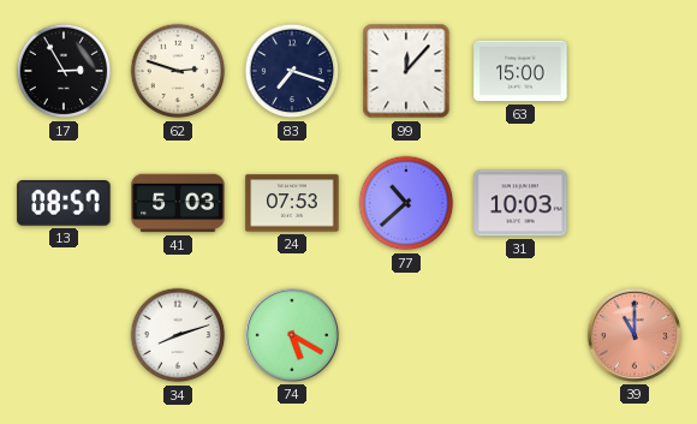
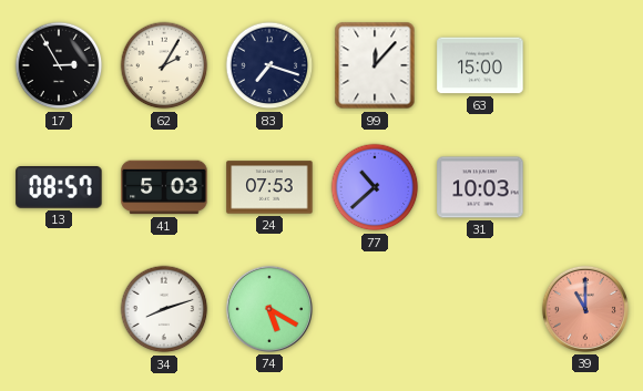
62: 2:48 -> 2:05
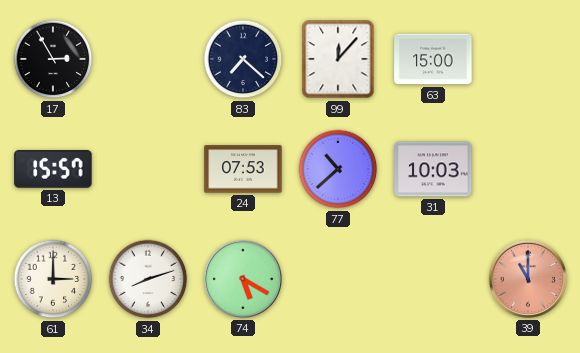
62: 2:05 -> none
83: 7:18 -> 7:22
13: 08:57 -> 15:57
41: 5:03 -> none
61: none -> 3:00
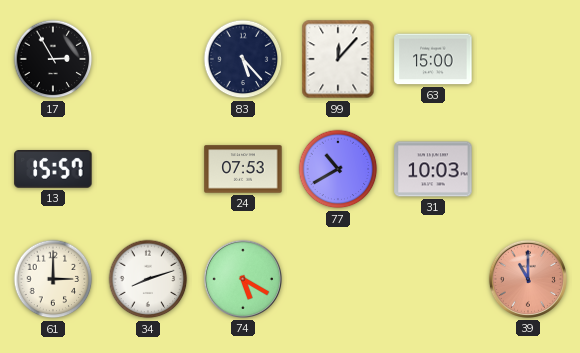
83: 7:22 -> 5:23
77: 10:38 -> 10:40
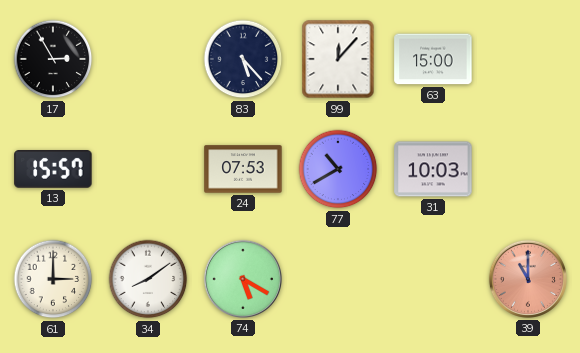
34: 8:12 -> 8:09
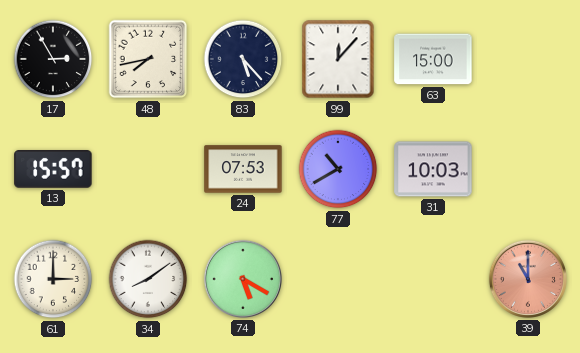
48: none -> 7:43
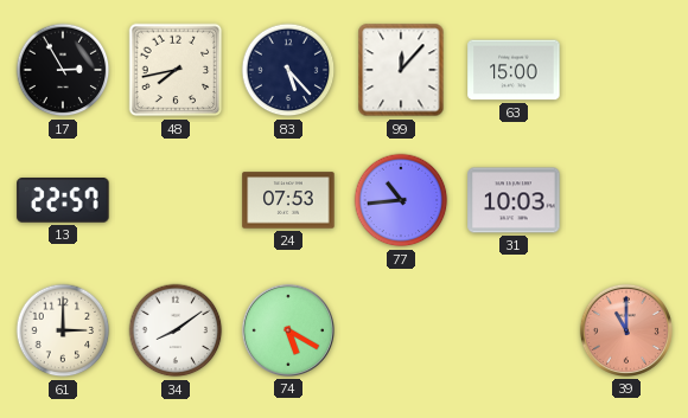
13: 15:57 -> 22:57
77: 10:40 -> 10:44
